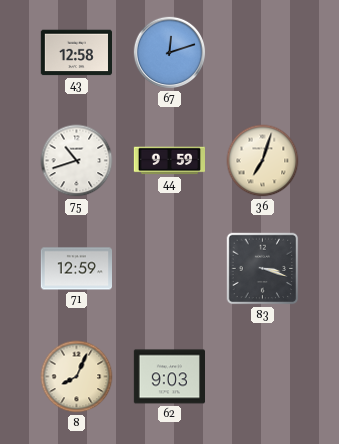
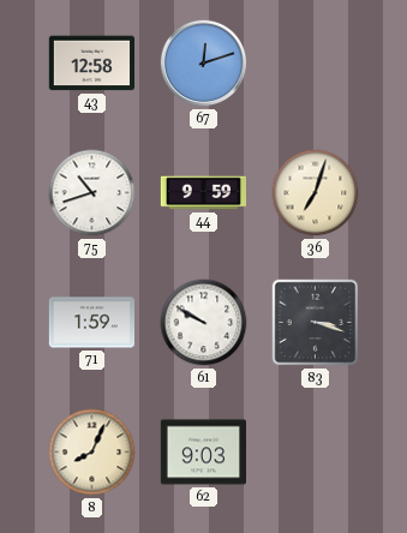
71: 12:59 -> 1:59
61: none -> 9:50
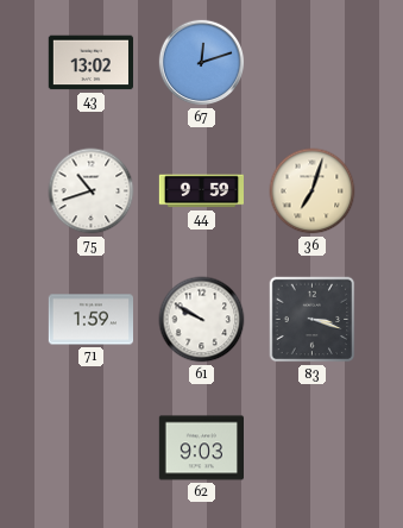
43: 12:58 -> 13:02
8: 8:04 -> none
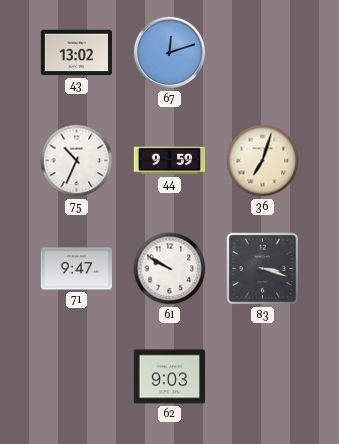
75: 10:42 -> 10:34
71: 1:59 -> 9:47
